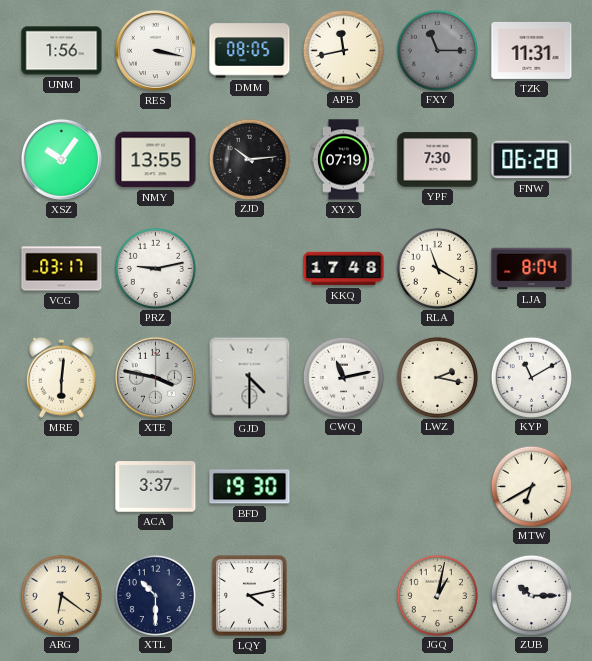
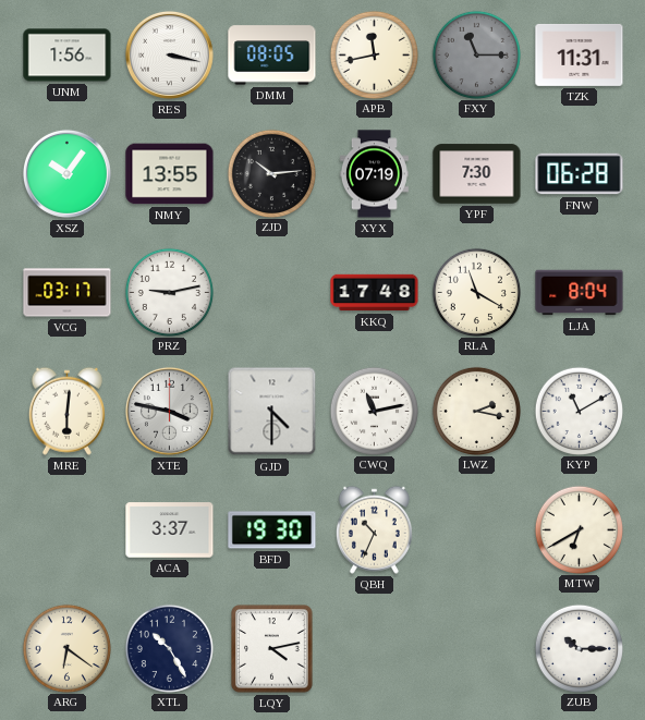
QBH: none -> 10:34
XTL: 10:30 -> 10:25
JGQ: 1:02 -> none
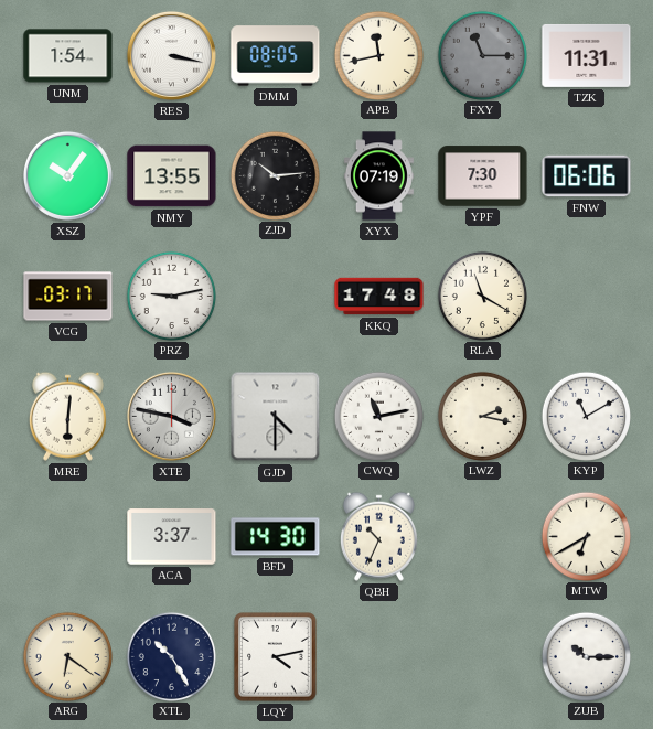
UNM: 1:56 -> 1:54
FNW: 06:28 -> 06:06
LJA: 8:04 -> none
BFD: 19:30 -> 14:30
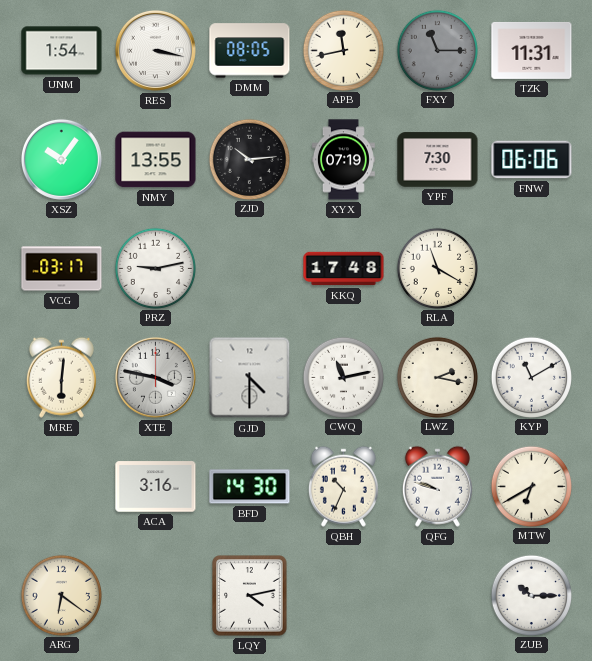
ACA: 3:37 -> 3:16
QFG: none -> 9:48
XTL: 10:25 -> none
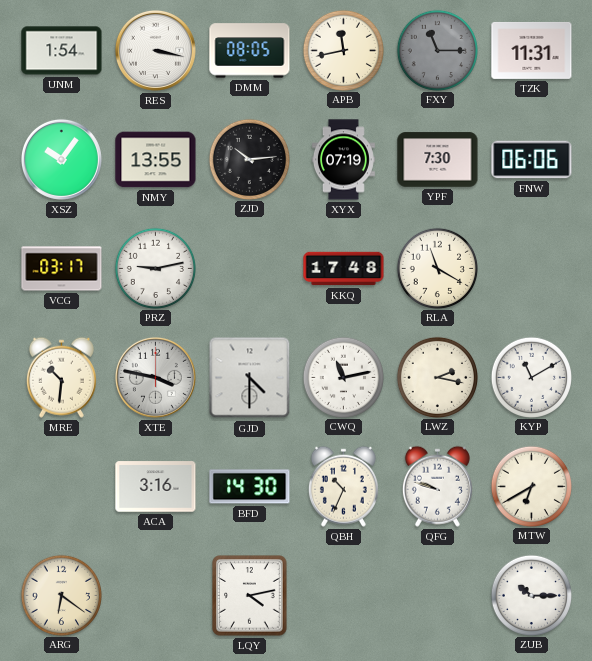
MRE: 6:01 -> 10:31
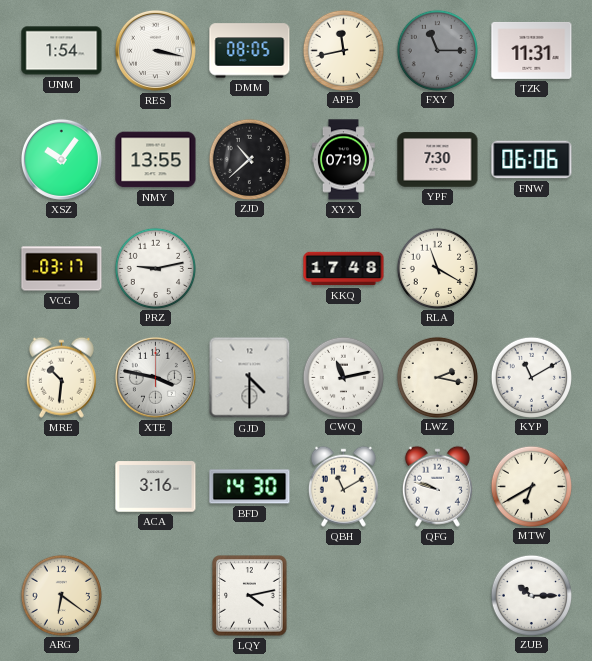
ZJD: 10:14 -> 10:38
QBH: 10:34 -> 11:10
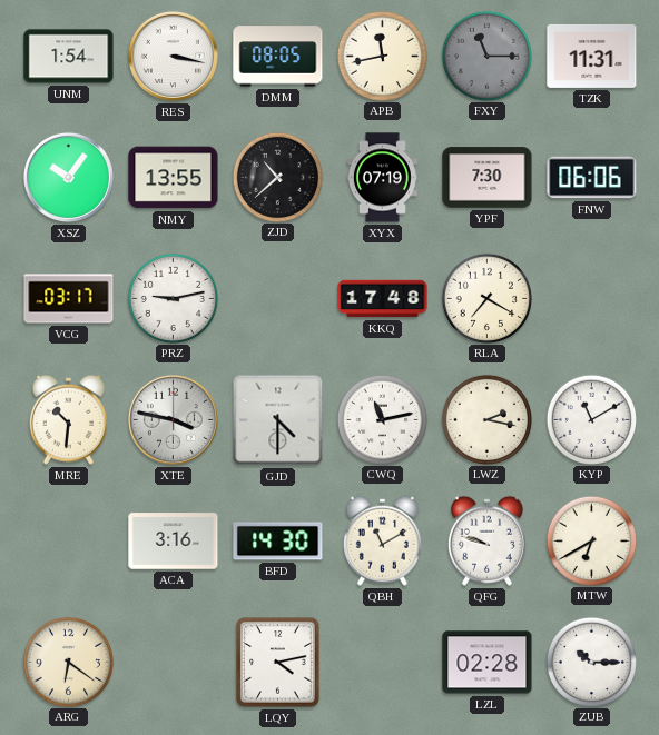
RLA: 11:20 -> 7:20
LZL: none -> 02:28
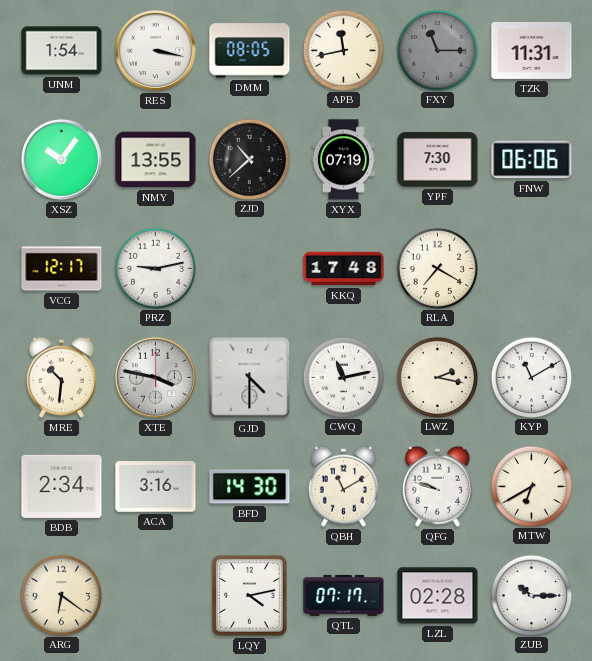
VCG: 03:17 -> 12:17
BDB: none -> 2:34
QTL: none -> 07:17
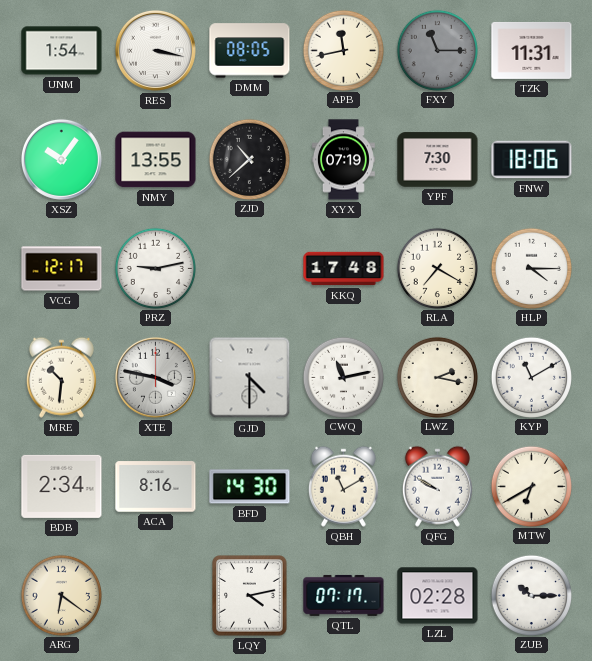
FNW: 06:06 -> 18:06
HLP: none -> 4:15
ACA: 3:16 -> 8:16
QFG: 9:48 -> 9:50
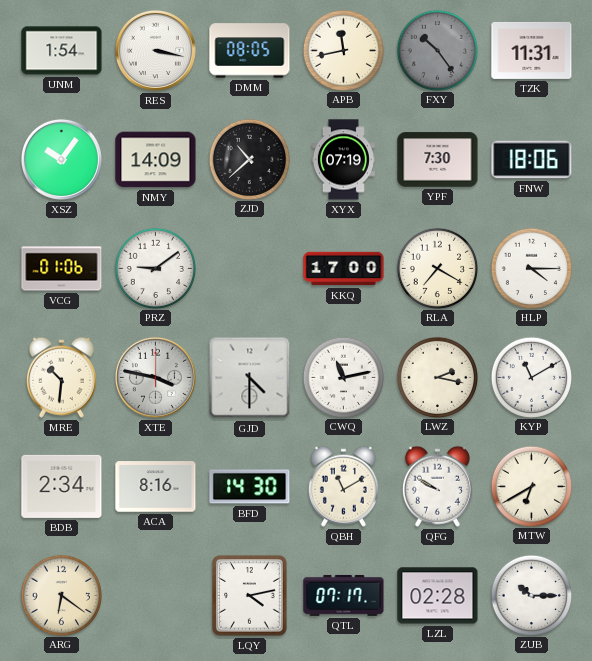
FXY: 11:15 -> 10:24
NMY: 13:55 -> 14:09
VCG: 12:17 -> 01:06
PRZ: 9:13 -> 9:09
KKQ: 17:48 -> 17:00
